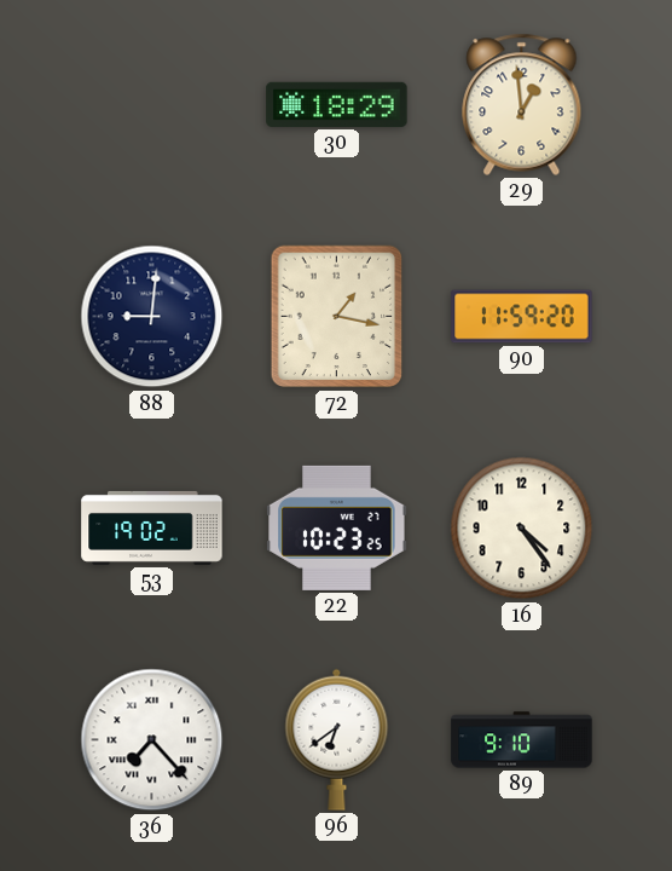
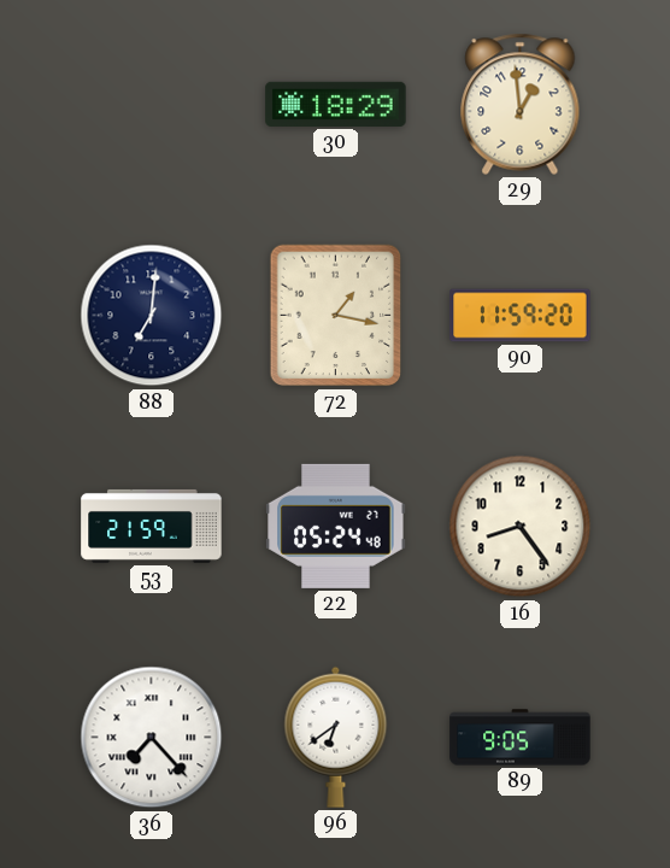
88: 9:01 -> 7:01
53: 19:02 -> 21:59
22: 10:23 -> 05:24
16: 4:24 -> 8:24
89: 9:10 -> 9:05
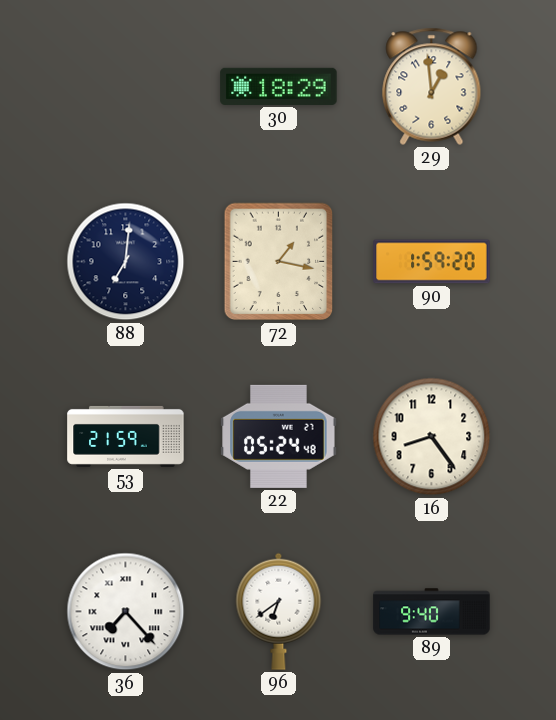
90: 11:59 -> 1:59
89: 9:05 -> 9:40
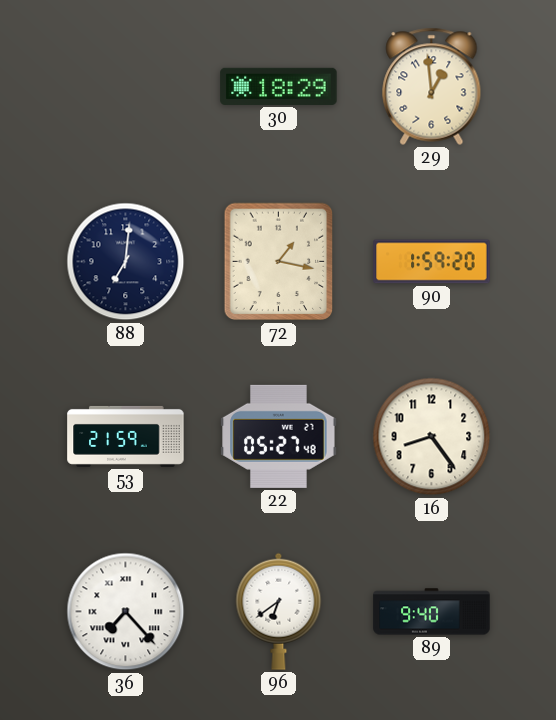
22: 05:24 -> 05:27
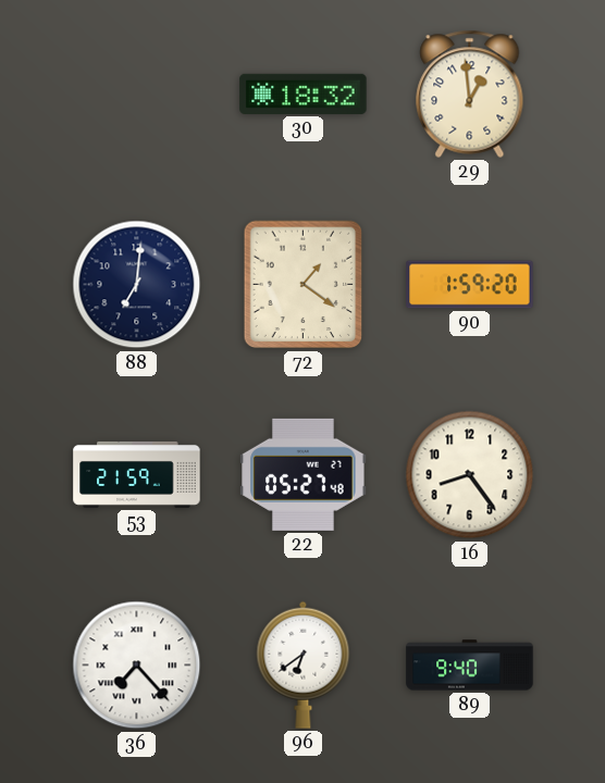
30: 18:29 -> 18:32
72: 1:17 -> 1:21
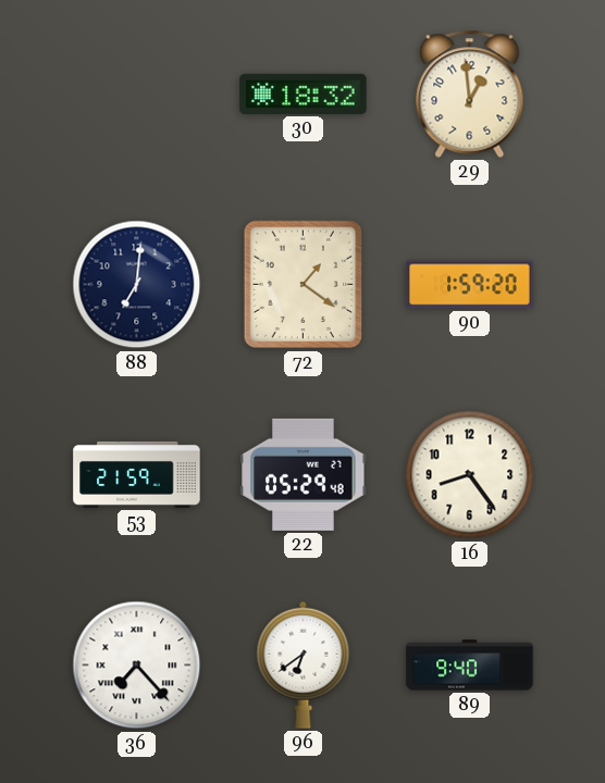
22: 05:27 -> 05:29
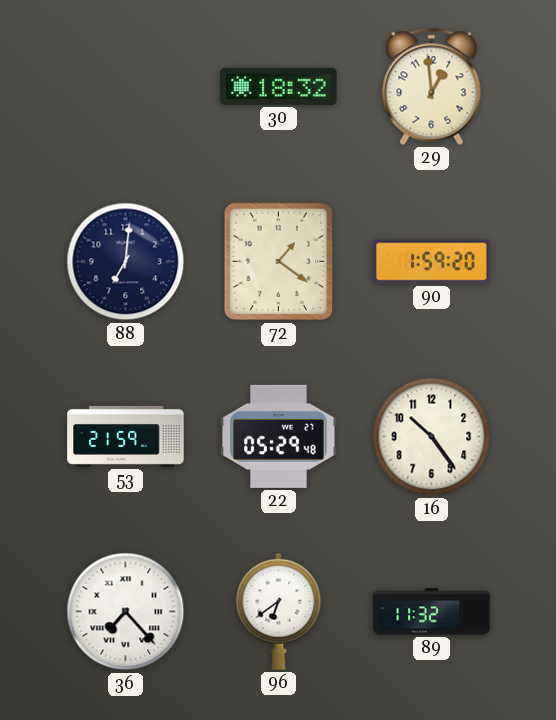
16: 8:24 -> 10:24
89: 9:40 -> 11:32
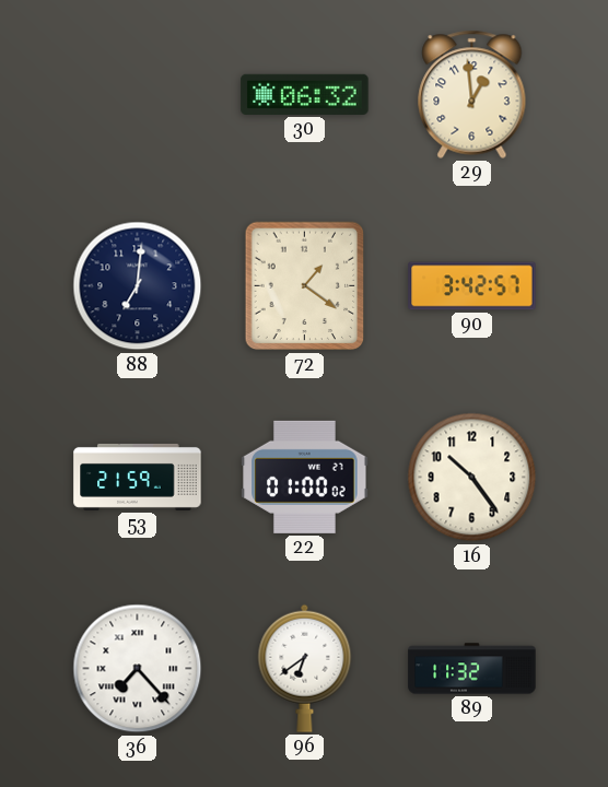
30: 18:32 -> 06:32
90: 1:59 -> 3:42
22: 05:29 -> 01:00
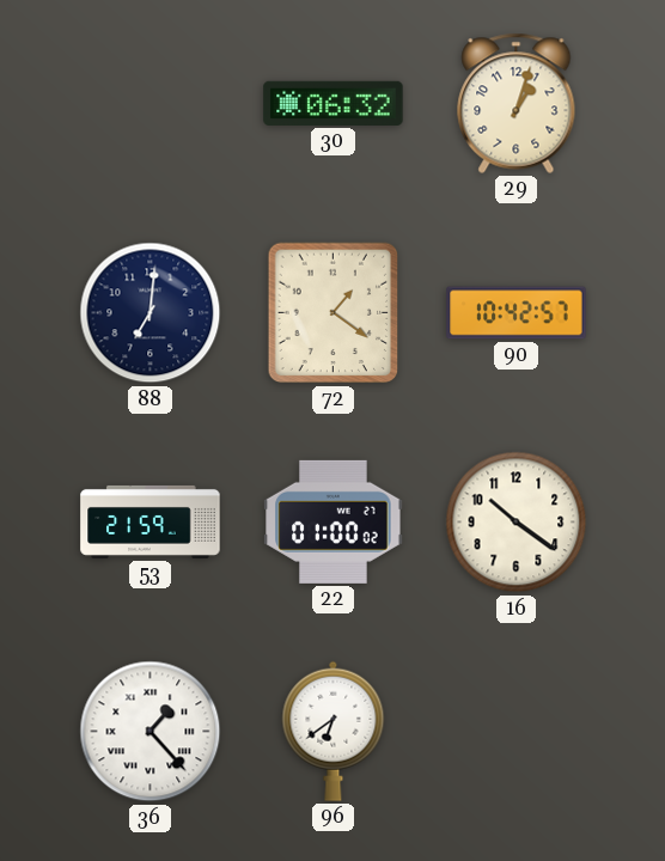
29: 12:59 -> 1:03
90: 3:42 -> 10:42
16: 10:24 -> 10:21
36: 7:23 -> 1:23
89: 11:32 -> none
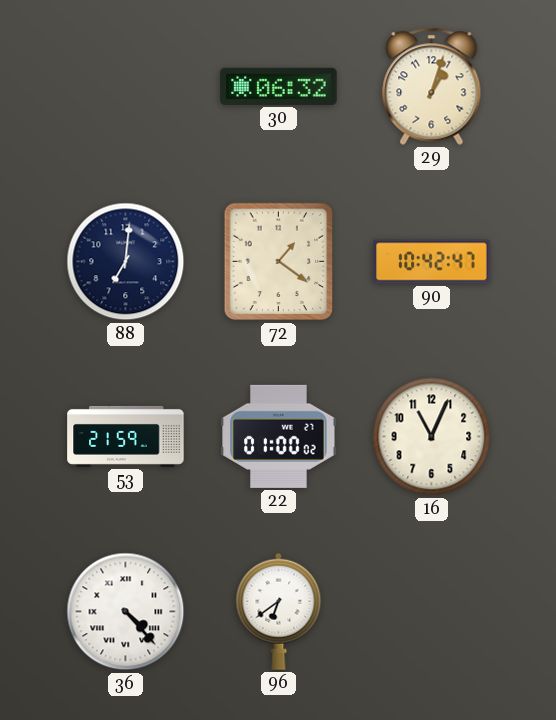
90: 10:42:57 -> 10:42:47
16: 10:21 -> 11:04
36: 1:23 -> 4:23
